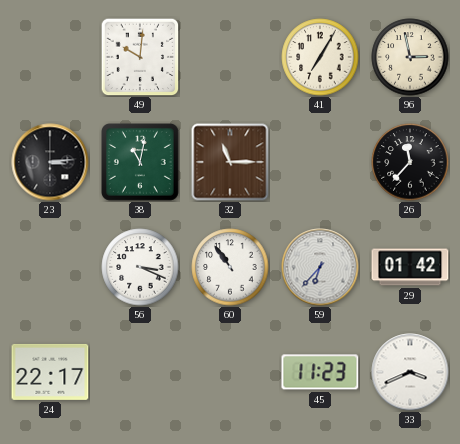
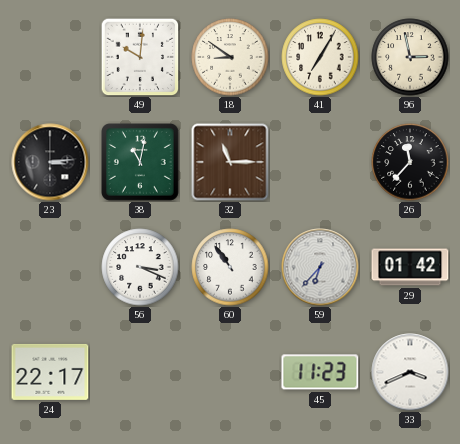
18: none -> 8:51
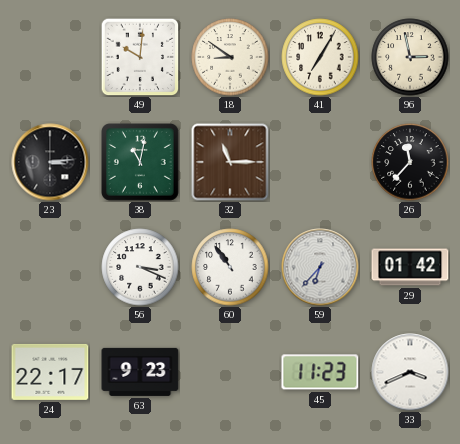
63: none -> 9:23
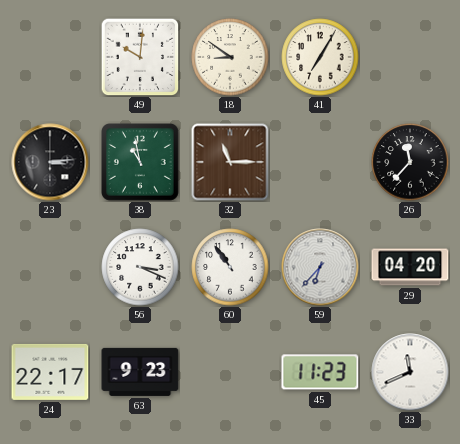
96: 2:58 -> none
38: 11:02 -> 10:58
29: 01:42 -> 04:20
33: 3:41 -> 11:41
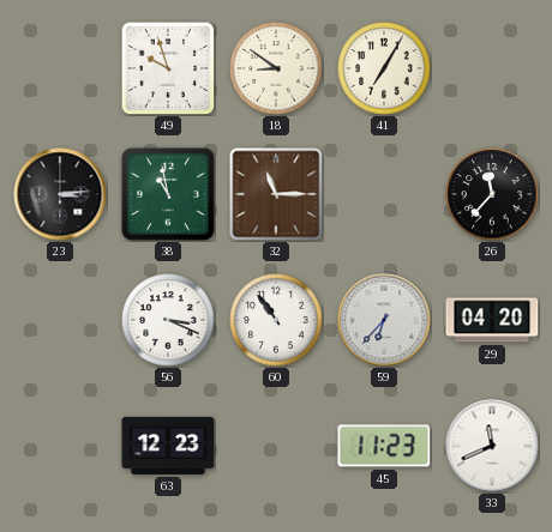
49: 10:01 -> 9:57
24: 22:17 -> none
63: 9:23 -> 12:23
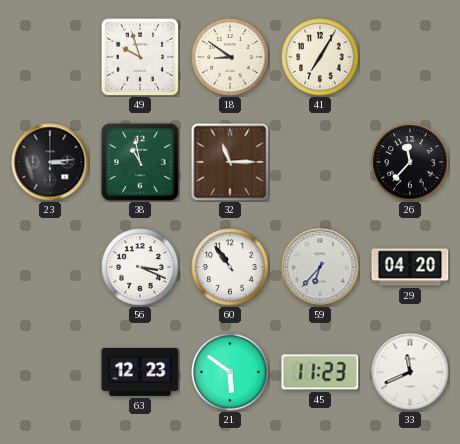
21: none -> 5:51
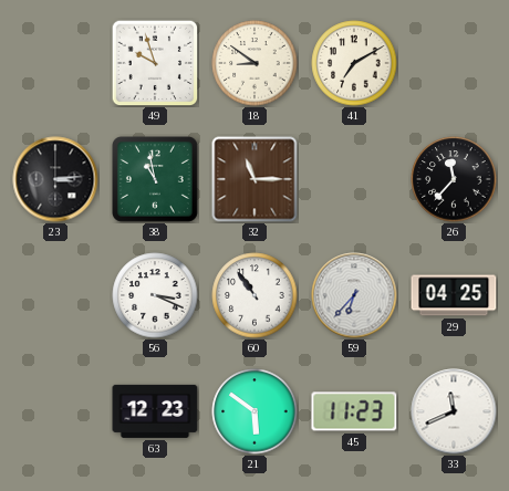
41: 7:05 -> 7:10
29: 04:20 -> 04:25
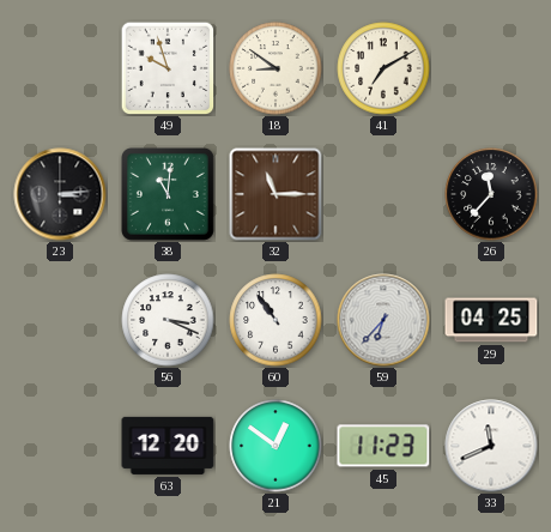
38: 10:58 -> 11:01
63: 12:23 -> 12:20
21: 5:51 -> 12:51
